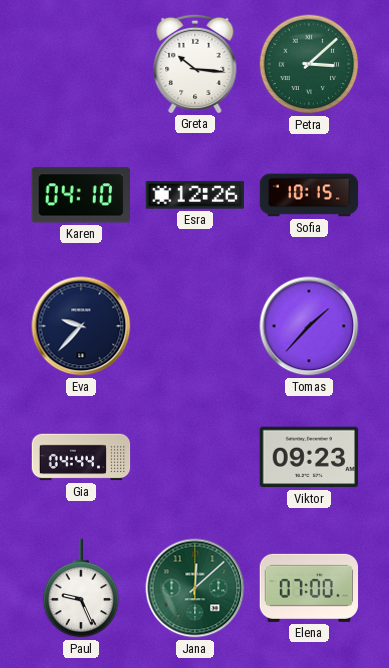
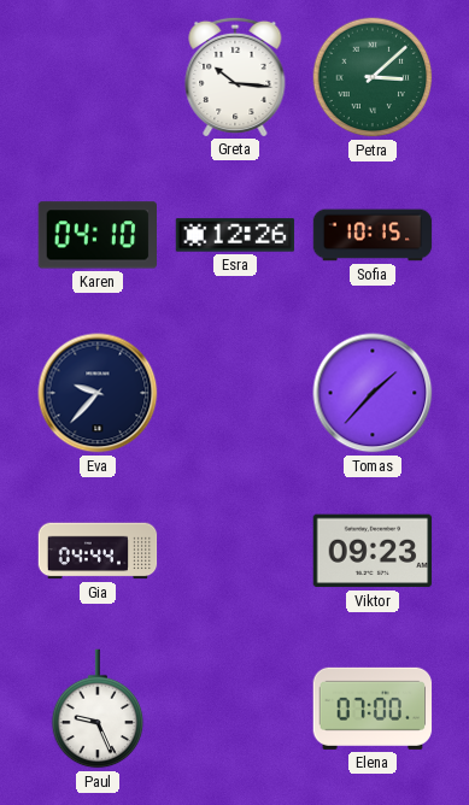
Jana: 12:08 -> none
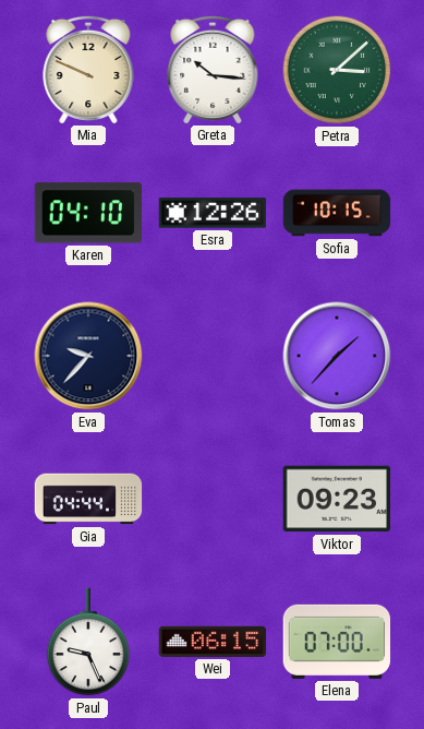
Mia: none -> 9:49
Wei: none -> 06:15
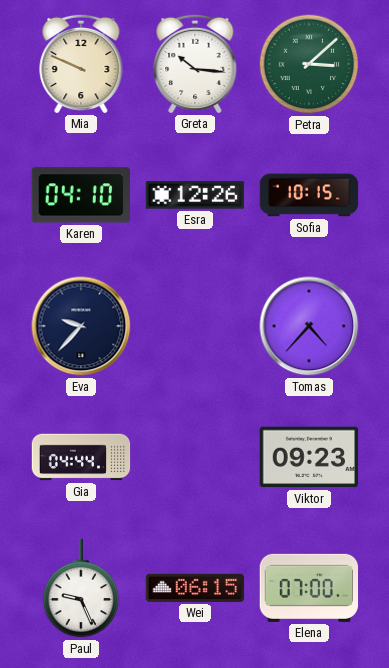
Tomas: 1:37 -> 4:37
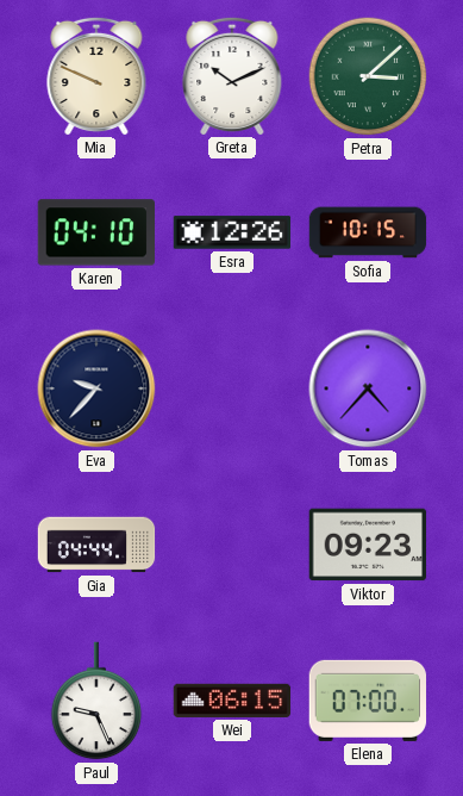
Greta: 10:16 -> 10:11
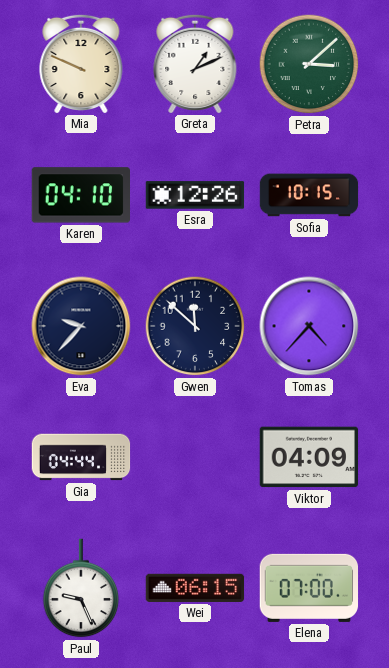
Greta: 10:11 -> 1:11
Gwen: none -> 11:52
Viktor: 09:23 -> 04:09
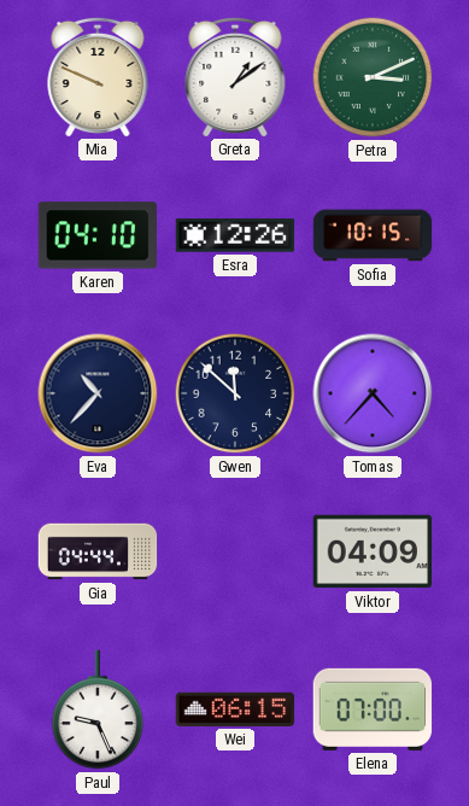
Greta: 1:11 -> 1:09
Petra: 3:08 -> 3:11
Eva: 9:37 -> 10:37
